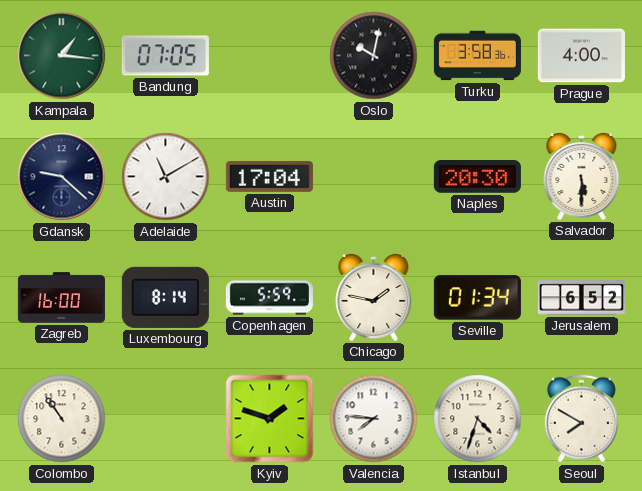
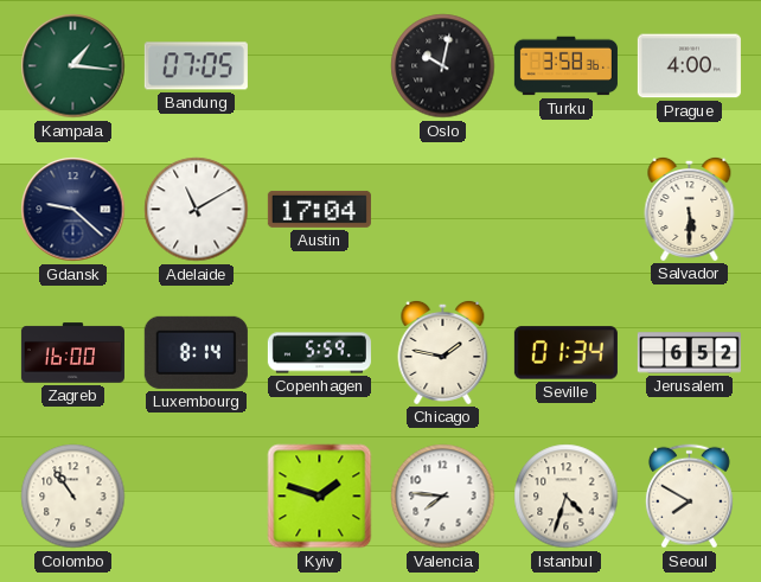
Naples: 20:30 -> none
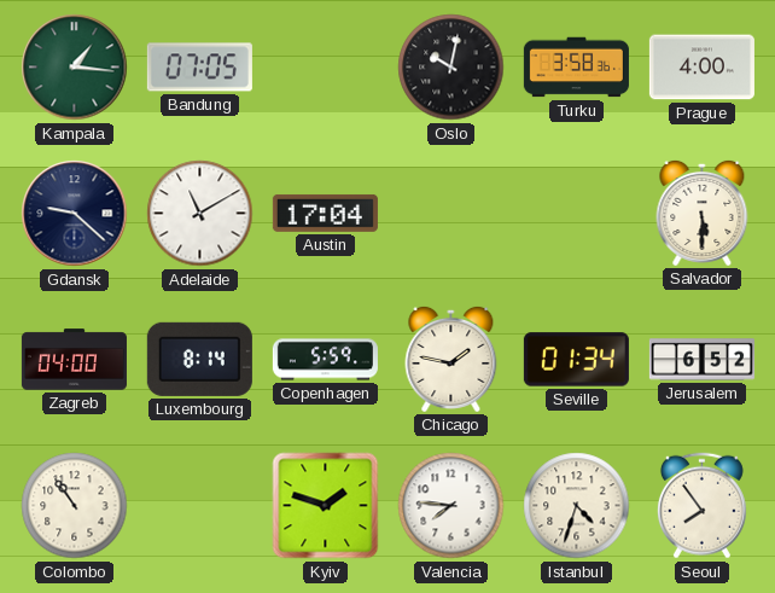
Zagreb: 16:00 -> 04:00
Seoul: 7:50 -> 7:54
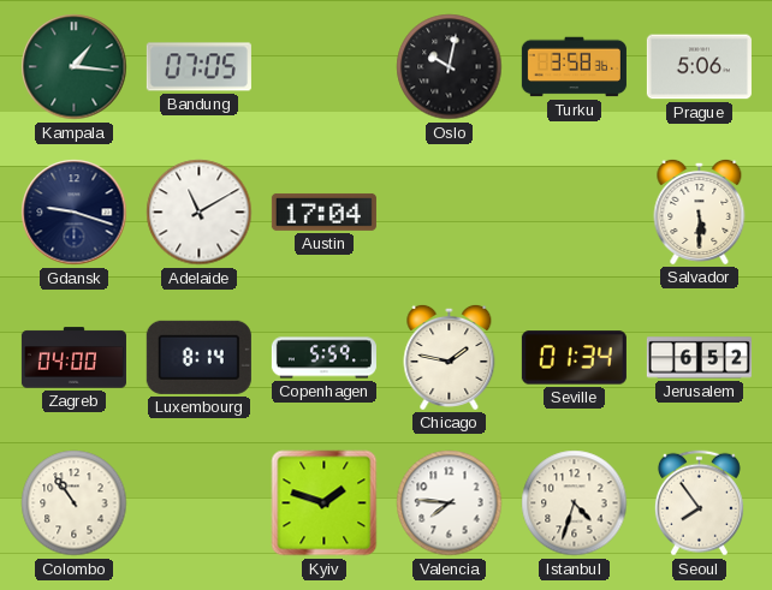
Prague: 4:00 -> 5:06
Gdansk: 9:22 -> 9:18
